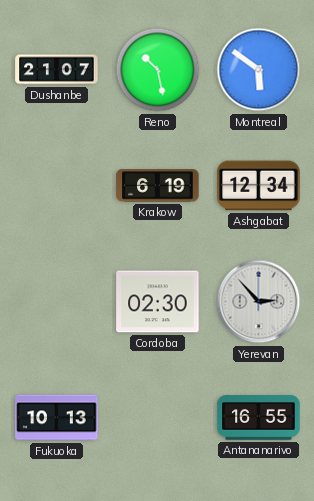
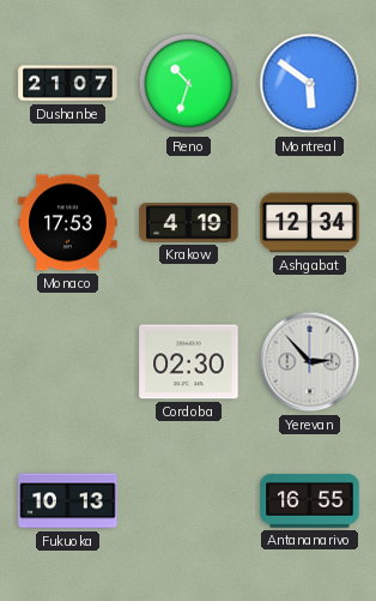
Reno: 10:28 -> 10:33
Monaco: none -> 17:53
Krakow: 6:19 -> 4:19
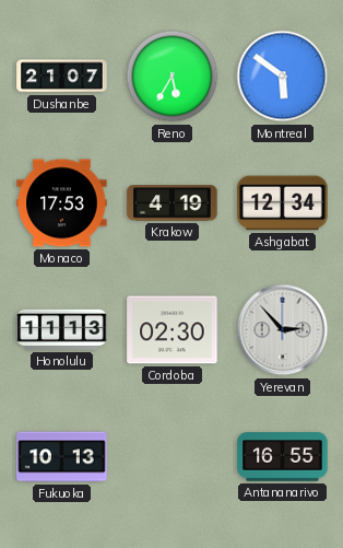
Reno: 10:33 -> 5:35
Honolulu: none -> 11:13
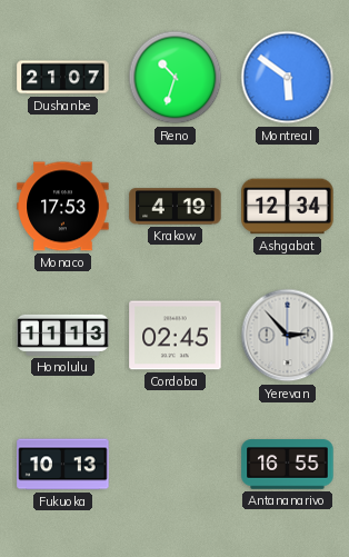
Reno: 5:35 -> 10:33
Cordoba: 02:30 -> 02:45
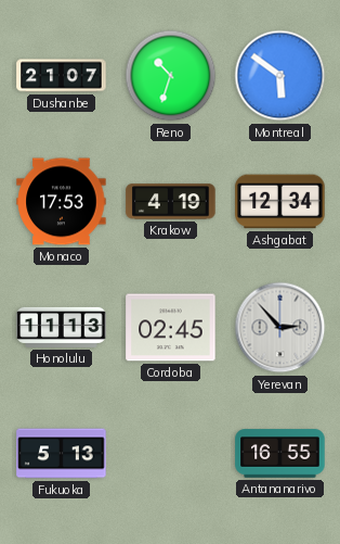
Fukuoka: 10:13 -> 5:13
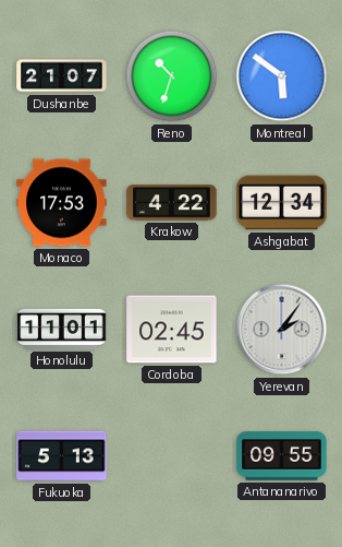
Krakow: 4:19 -> 4:22
Honolulu: 11:13 -> 11:01
Yerevan: 2:53 -> 2:06
Antananarivo: 16:55 -> 09:55
